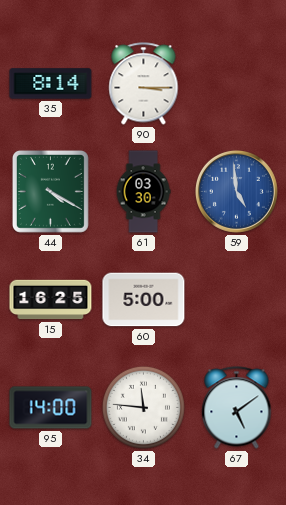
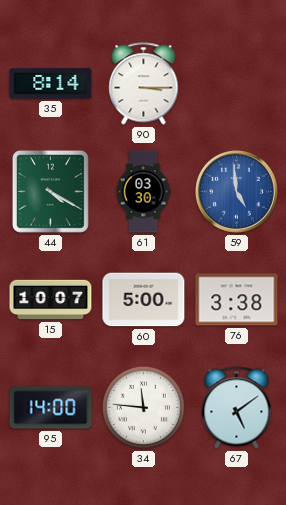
15: 16:25 -> 10:07
76: none -> 3:38
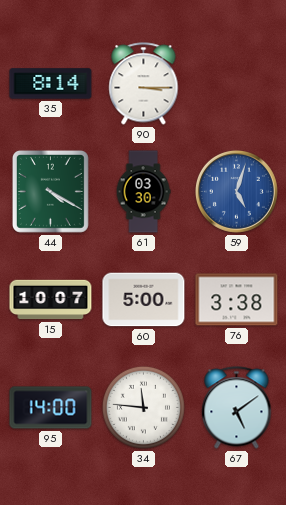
59: 4:59 -> 5:03
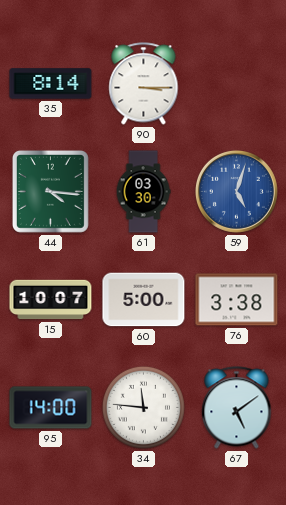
44: 4:20 -> 4:16
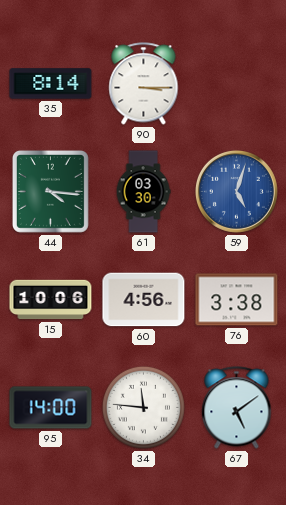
15: 10:07 -> 10:06
60: 5:00 -> 4:56
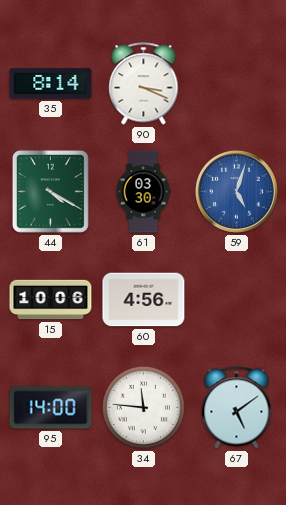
90: 3:15 -> 3:19
44: 4:16 -> 4:20
76: 3:38 -> none
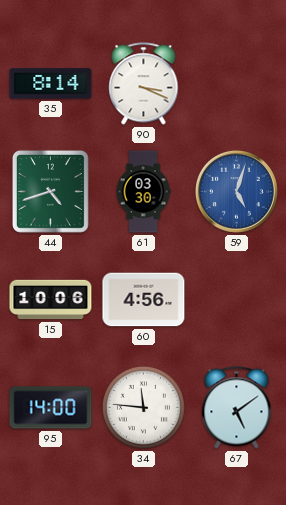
44: 4:20 -> 4:42
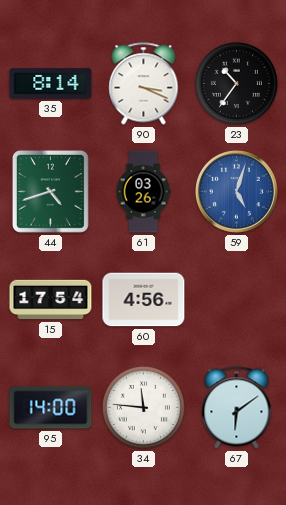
23: none -> 10:36
61: 03:30 -> 03:26
15: 10:06 -> 17:54
67: 5:09 -> 6:09
